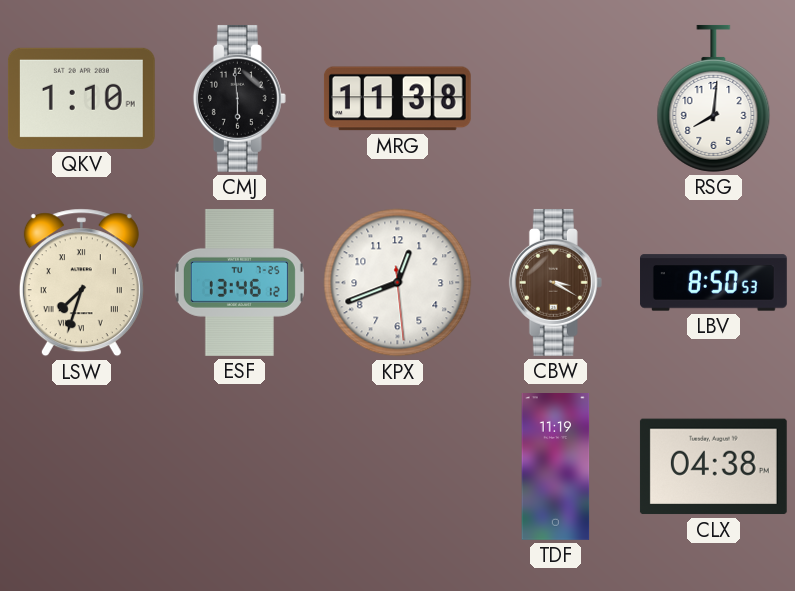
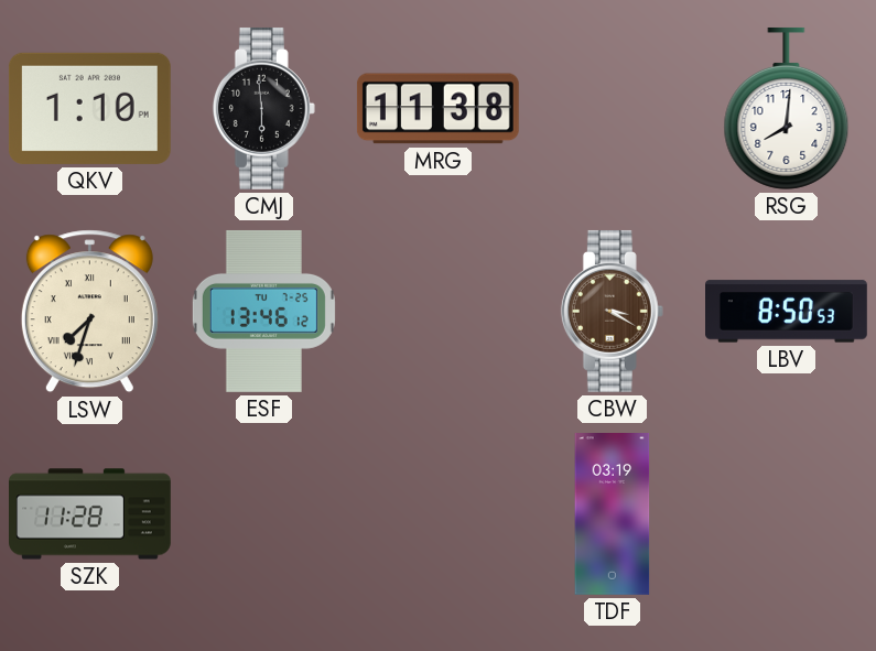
KPX: 12:41 -> none
SZK: none -> 11:28
TDF: 11:19 -> 03:19
CLX: 04:38 -> none
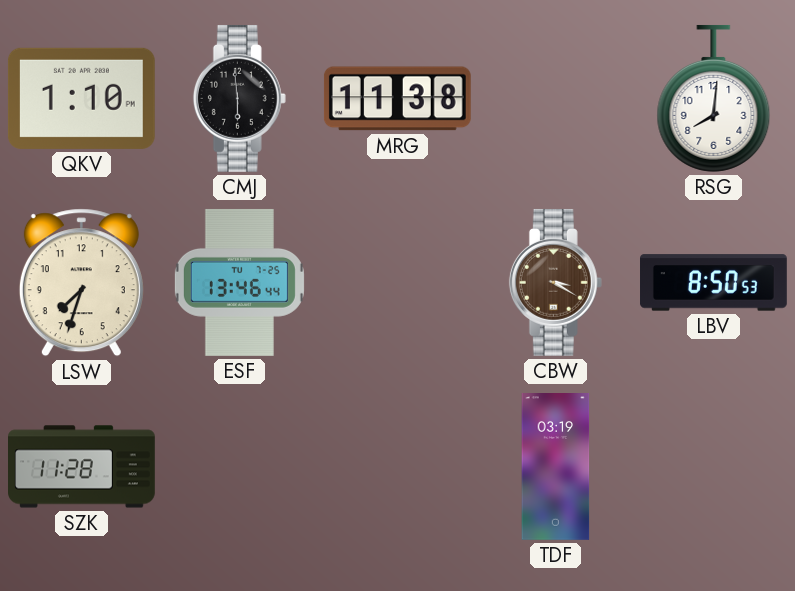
LSW numerals: Roman -> Arabic
ESF: 13:46:12 -> 13:46:44
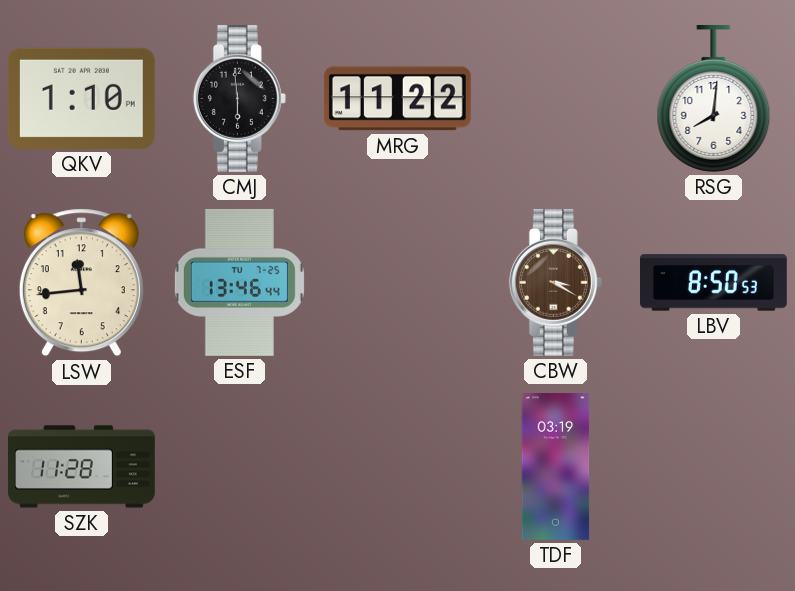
MRG: 11:38 -> 11:22
LSW: 7:33 -> 11:44
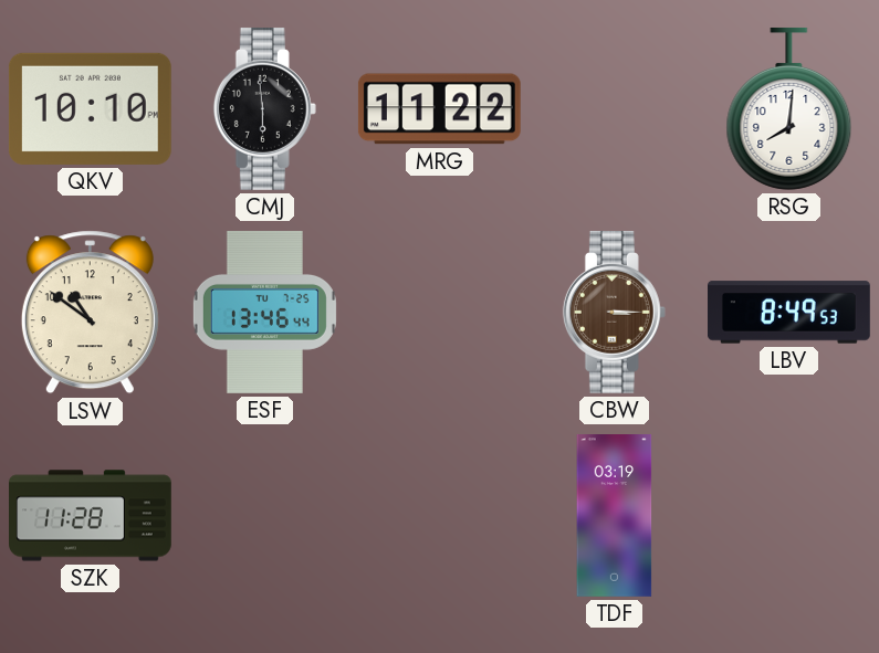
QKV: 1:10 -> 10:10
LSW: 11:44 -> 10:51
CBW: 3:20 -> 3:15
LBV: 8:50 -> 8:49
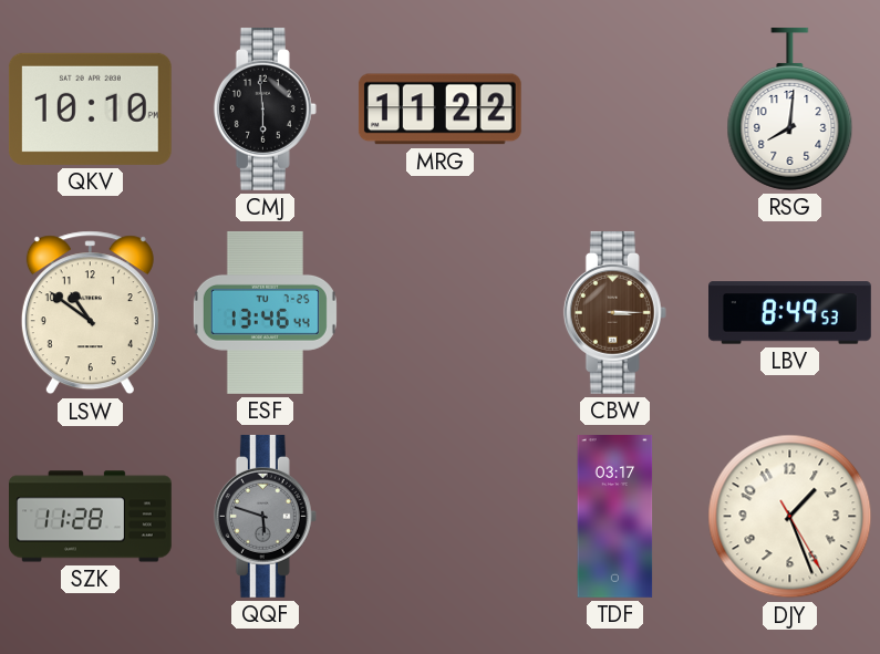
QQF: none -> 5:48
TDF: 03:19 -> 03:17
DJY: none -> 1:26
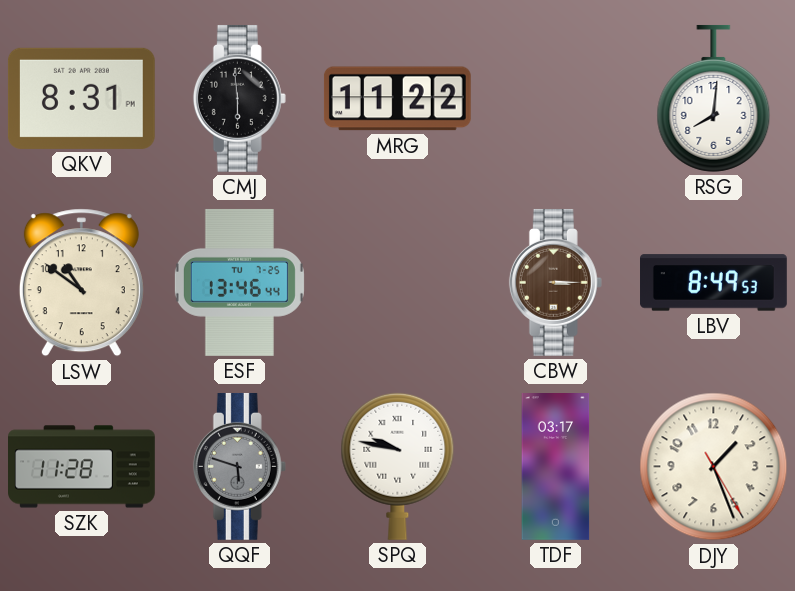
QKV: 10:10 -> 8:31
SPQ: none -> 9:47
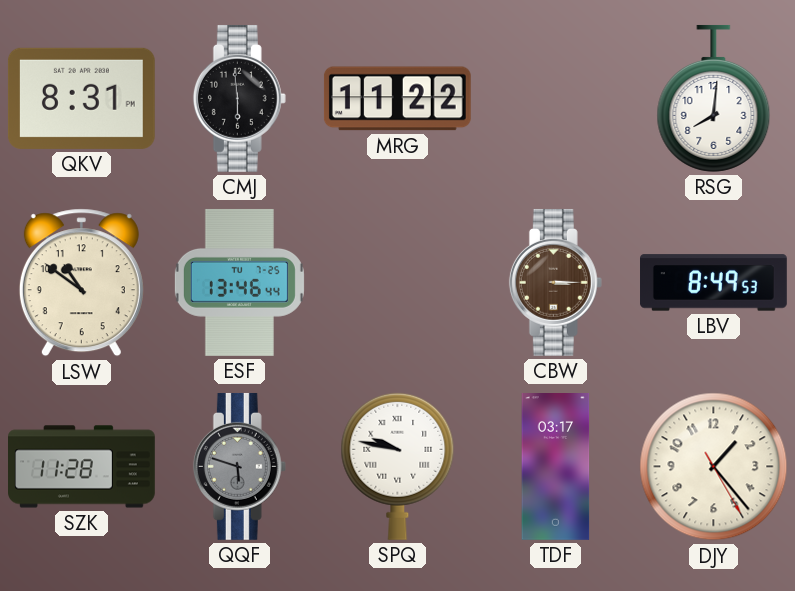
DJY: 1:26 -> 1:23
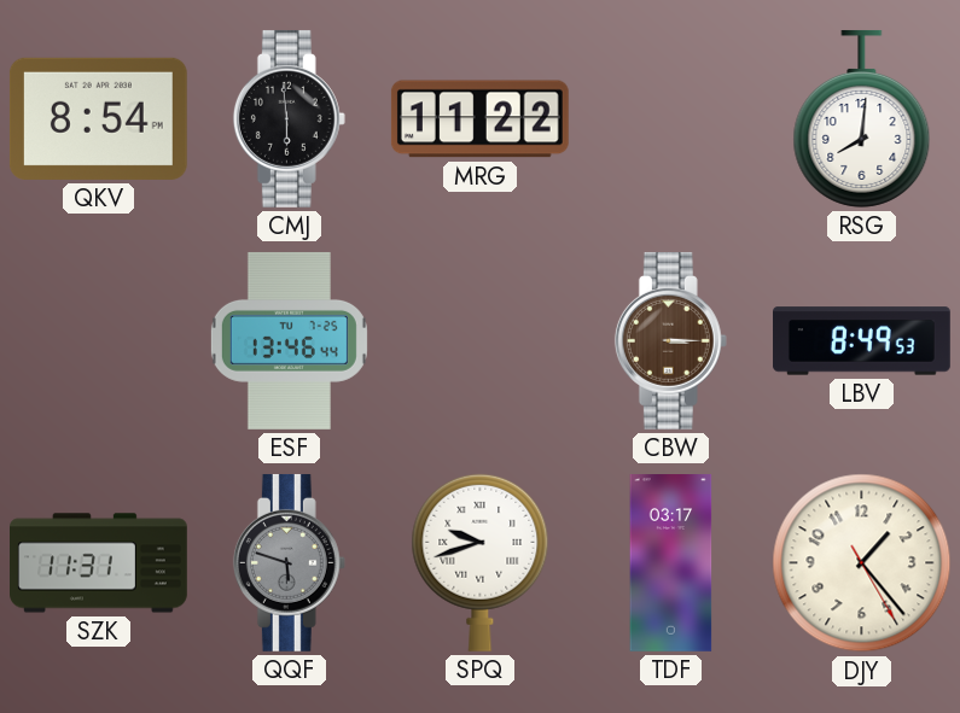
QKV: 8:31 -> 8:54
LSW: 10:51 -> none
SZK: 11:28 -> 11:31
SPQ: 9:47 -> 9:42
